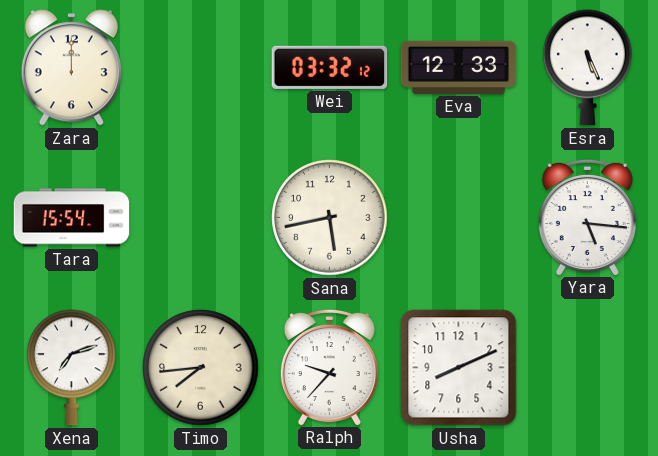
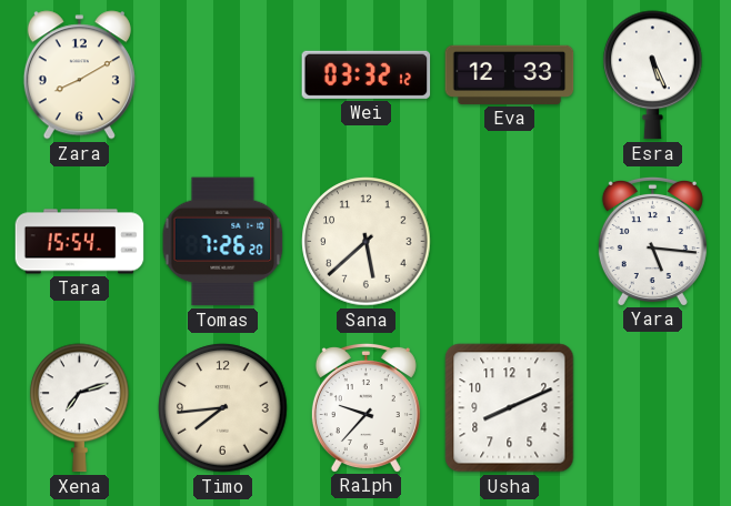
Zara: 12:00 -> 8:10
Tomas: none -> 7:26
Sana: 5:43 -> 5:38
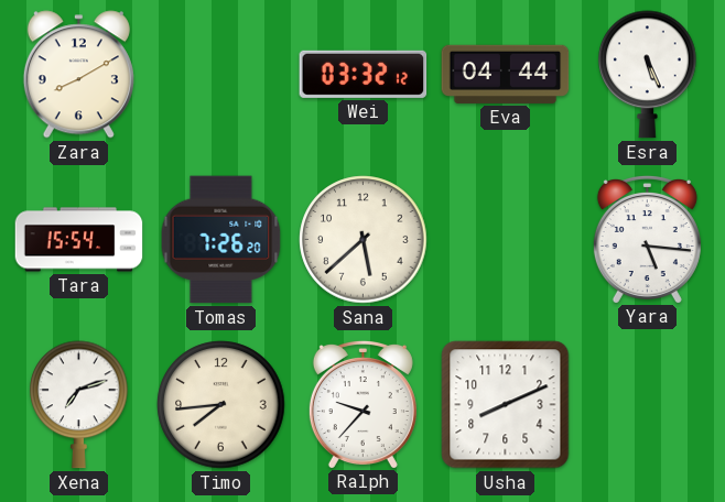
Eva: 12:33 -> 04:44
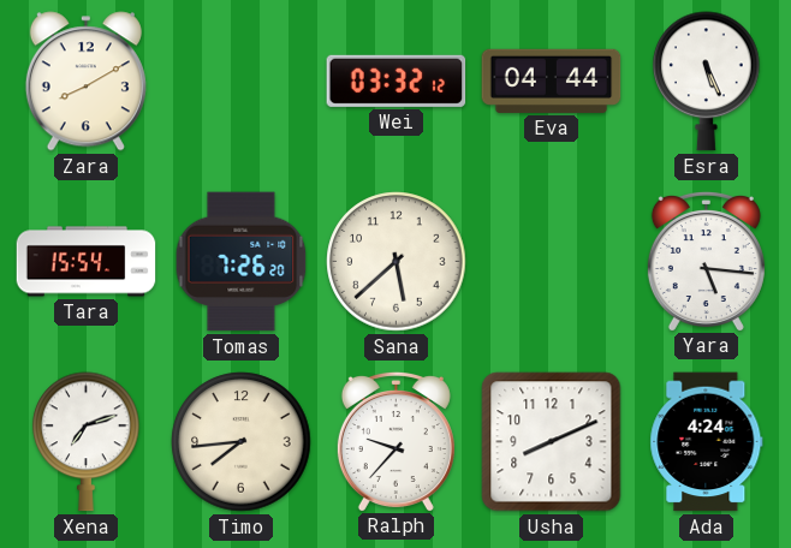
Ada: none -> 4:24
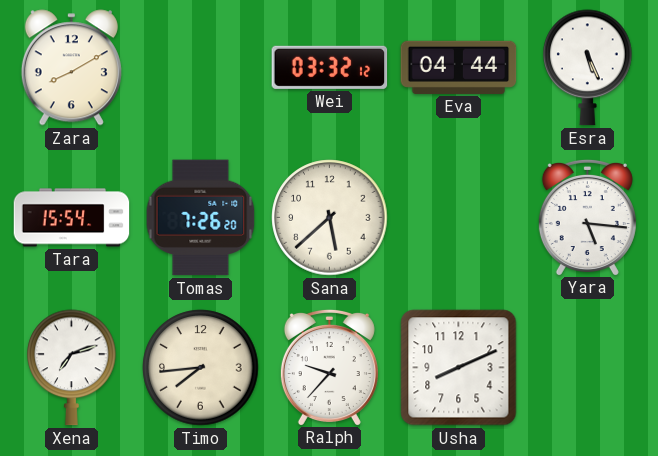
Ada: 4:24 -> none
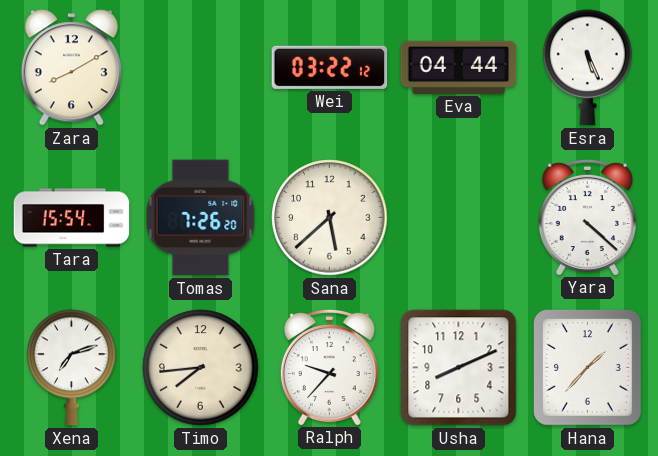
Wei: 03:32 -> 03:22
Yara: 5:16 -> 4:22
Hana: none -> 1:37
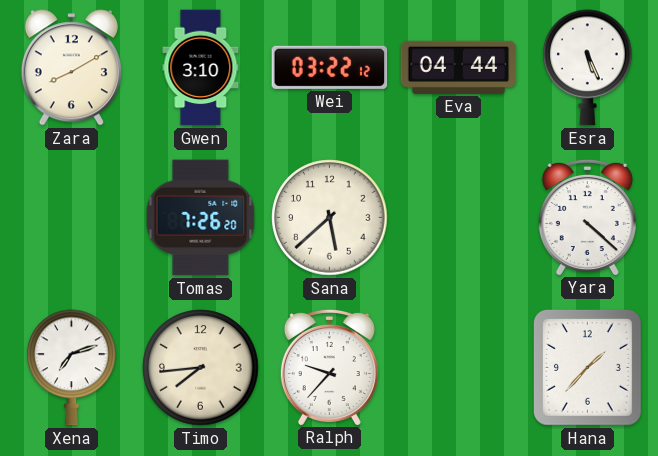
Gwen: none -> 3:10
Tara: 15:54 -> none
Usha: 8:11 -> none
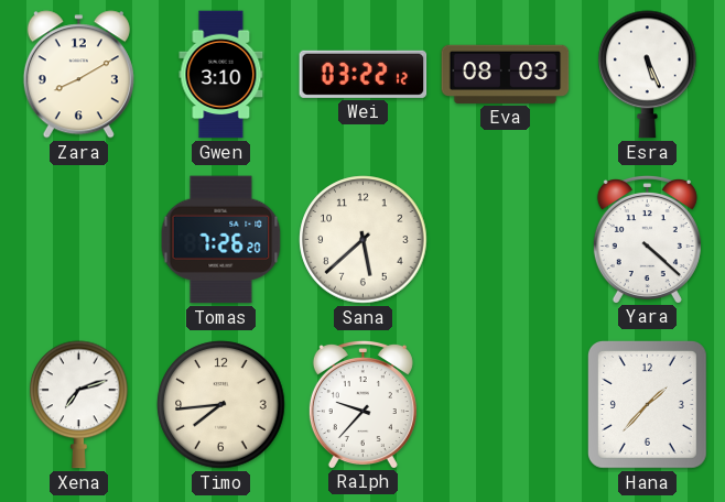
Eva: 04:44 -> 08:03
